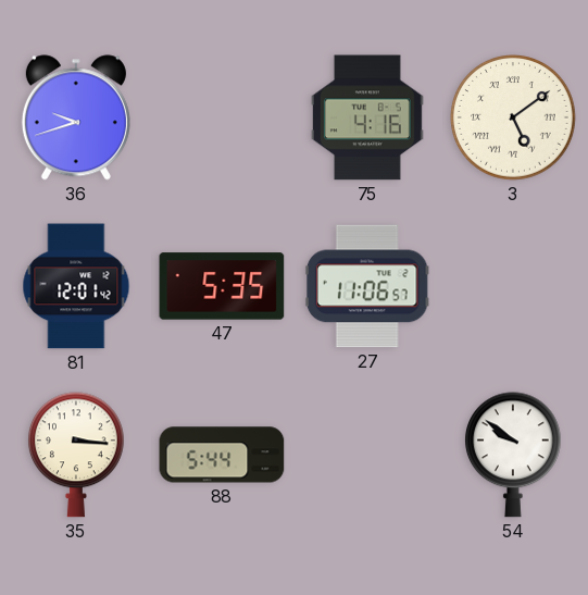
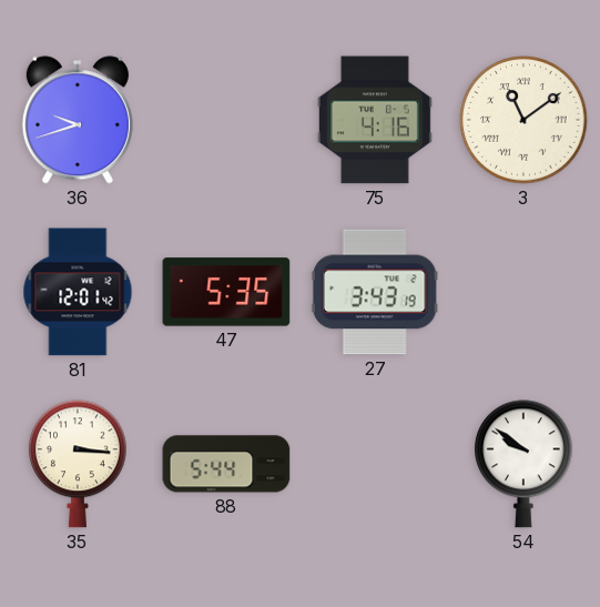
3: 5:09 -> 11:09
27: 11:06 -> 3:43
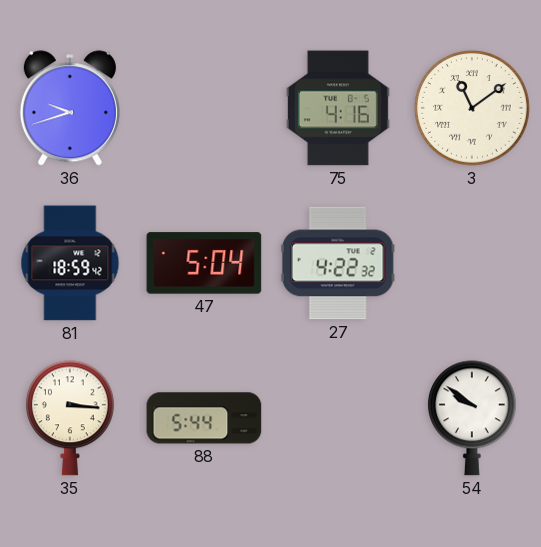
81: 12:01 -> 18:59
47: 5:35 -> 5:04
27: 3:43 -> 4:22
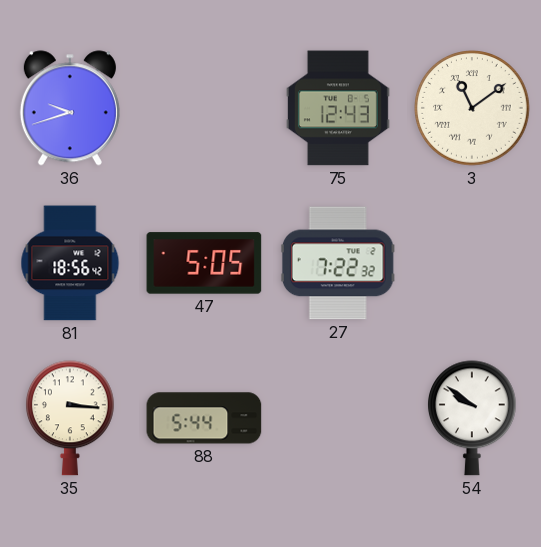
75: 4:16 -> 12:43
81: 18:59 -> 18:56
47: 5:04 -> 5:05
27: 4:22 -> 7:22
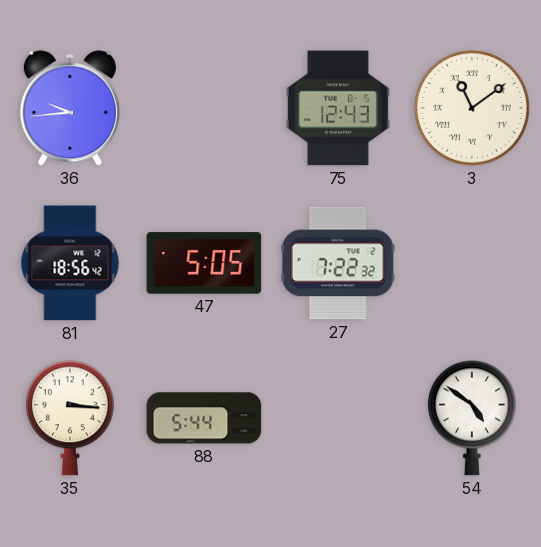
36: 9:42 -> 9:44
54: 9:51 -> 4:51
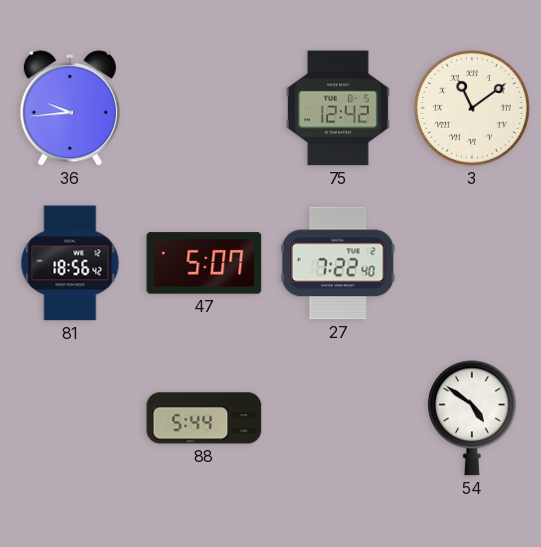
75: 12:43 -> 12:42
47: 5:05 -> 5:07
27: 7:22:32 -> 7:22:40
35: 3:16 -> none
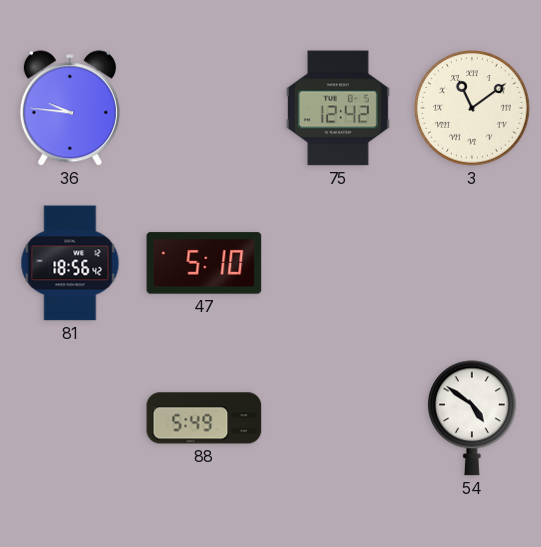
36: 9:44 -> 9:46
47: 5:07 -> 5:10
27: 7:22 -> none
88: 5:44 -> 5:49
